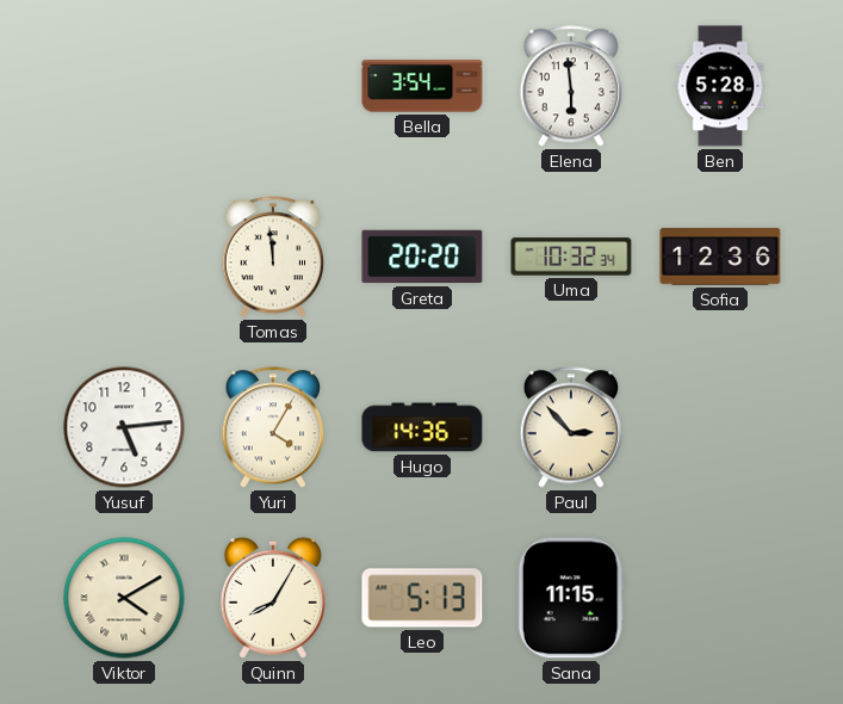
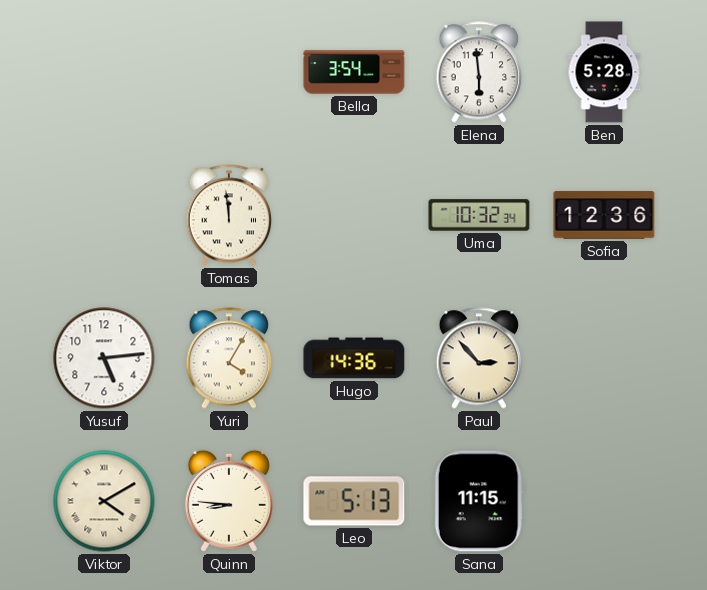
Greta: 20:20 -> none
Quinn: 8:05 -> 8:46
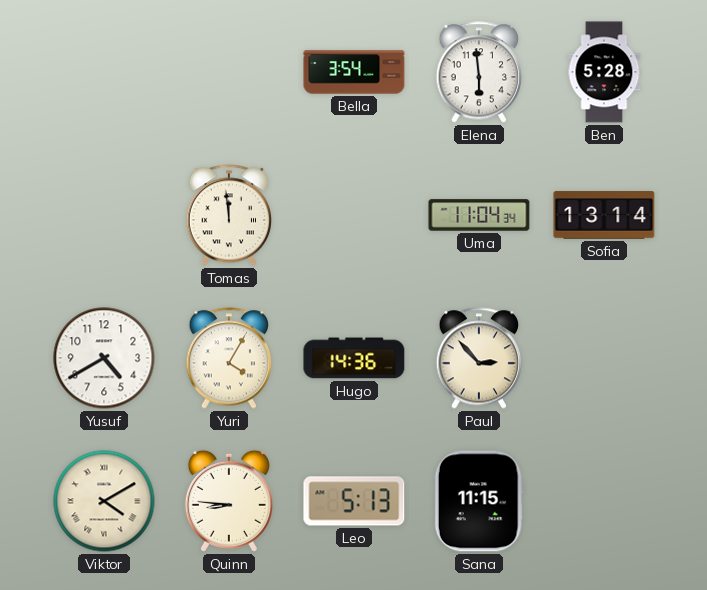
Uma: 10:32 -> 11:04
Sofia: 12:36 -> 13:14
Yusuf: 5:14 -> 4:40
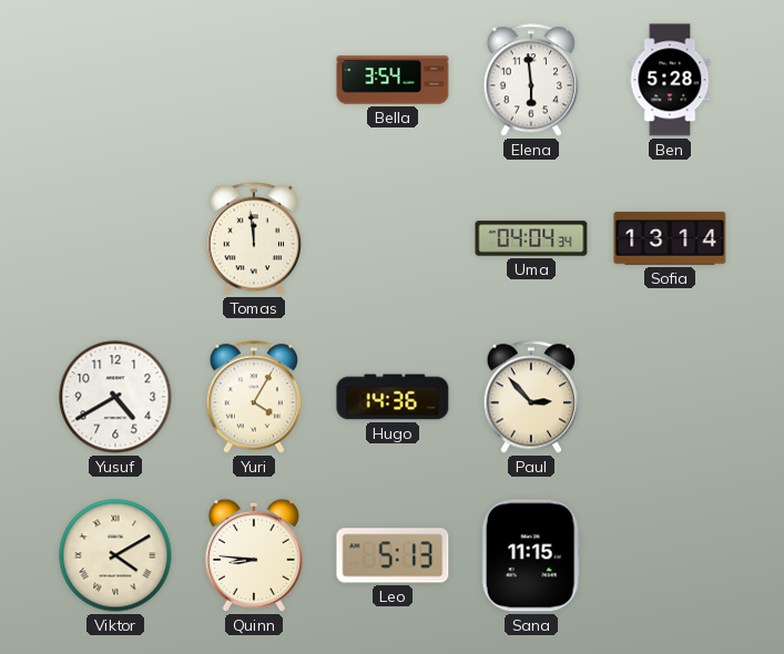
Uma: 11:04 -> 04:04
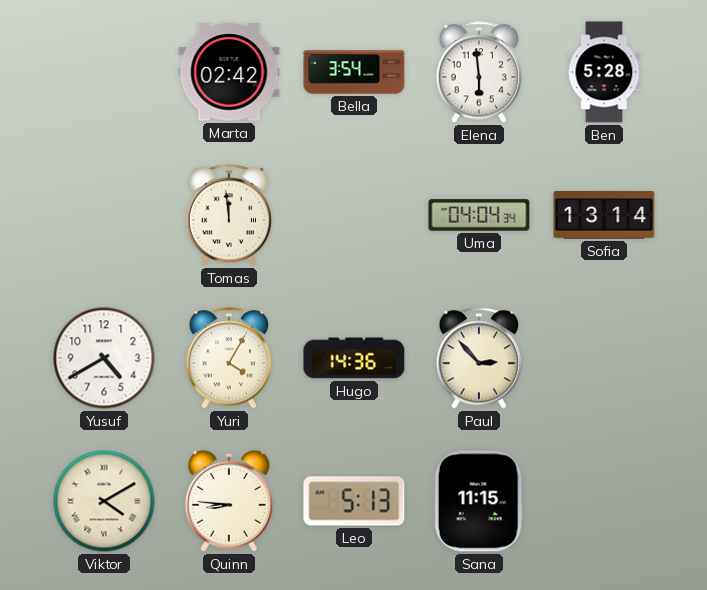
Marta: none -> 02:42
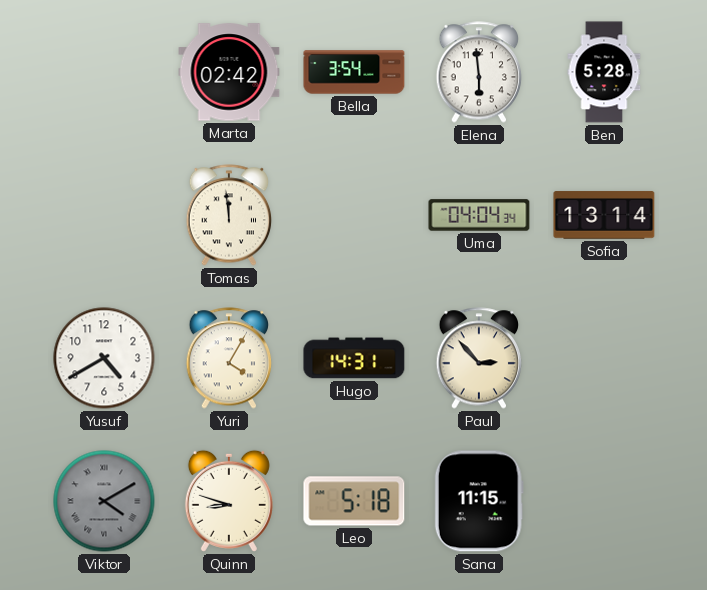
Hugo: 14:36 -> 14:31
Viktor dial: cream -> grey
Quinn: 8:46 -> 8:48
Leo: 5:13 -> 5:18
